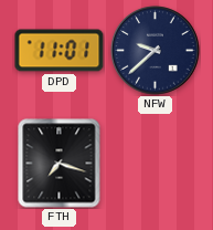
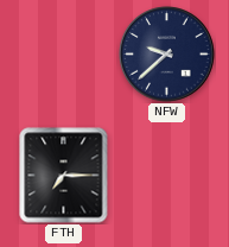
DPD: 11:01 -> none
FTH: 7:18 -> 7:15
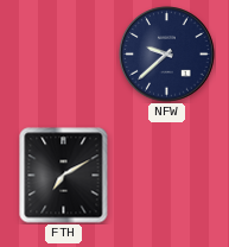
FTH: 7:15 -> 7:10
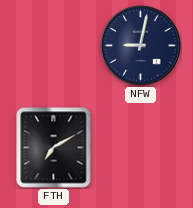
NFW: 9:38 -> 9:02
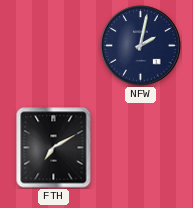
NFW: 9:02 -> 2:02
